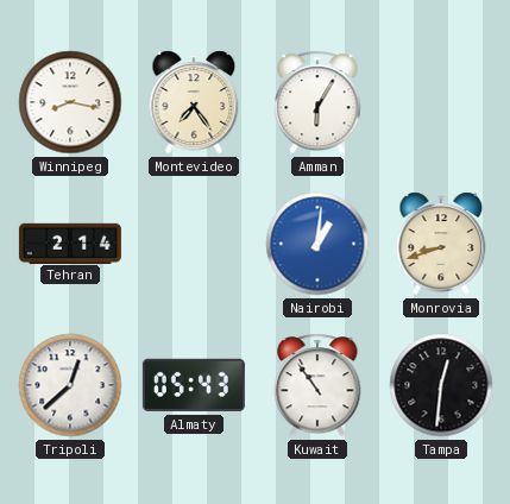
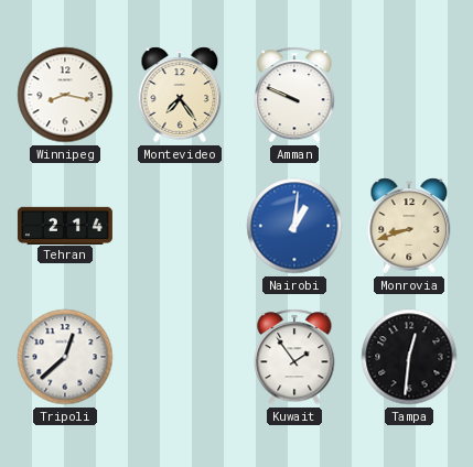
Amman: 6:05 -> 9:49
Almaty: 05:43 -> none
Kuwait: 10:54 -> 1:54
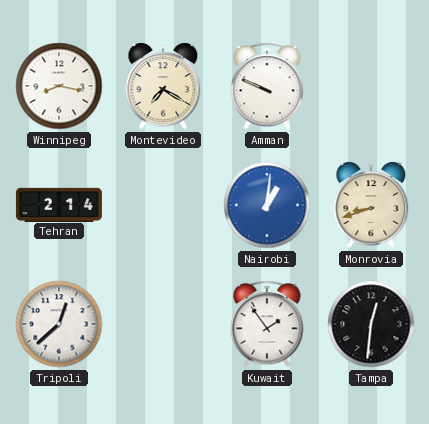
Montevideo: 7:24 -> 7:20
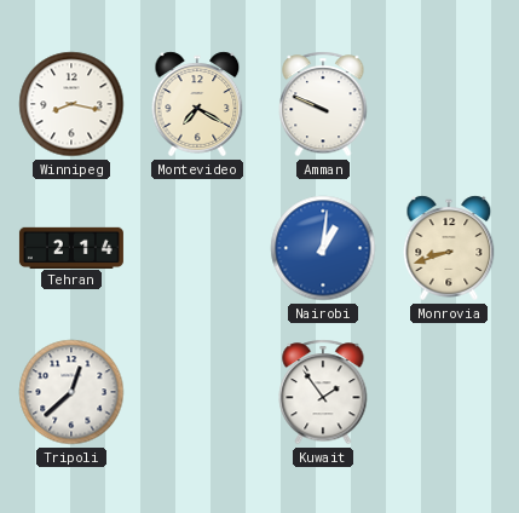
Tampa: 12:31 -> none
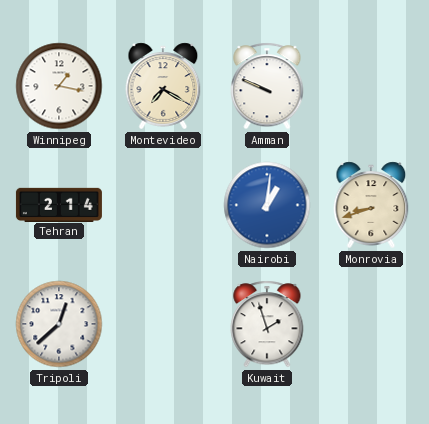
Winnipeg: 8:17 -> 1:17
Kuwait: 1:54 -> 1:57
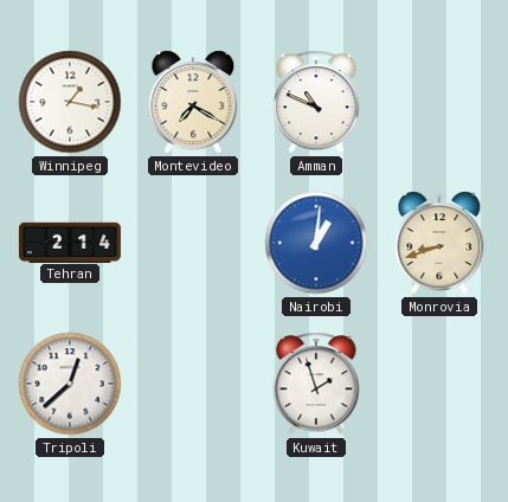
Amman: 9:49 -> 10:49
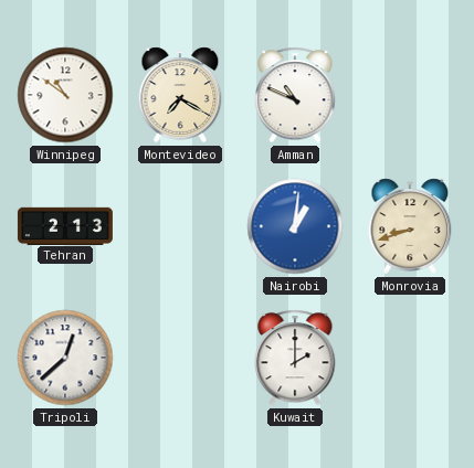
Winnipeg: 1:17 -> 10:51
Tehran: 2:14 -> 2:13
Kuwait: 1:57 -> 2:00
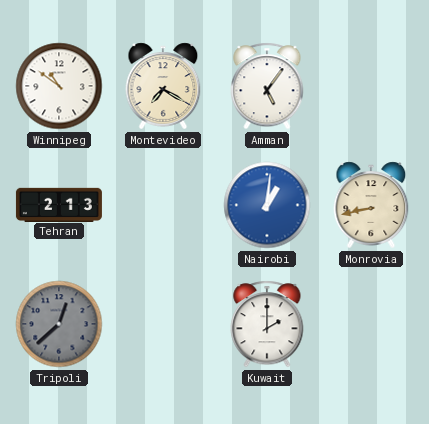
Amman: 10:49 -> 5:06
Monrovia: 8:42 -> 8:43
Tripoli dial: white -> grey
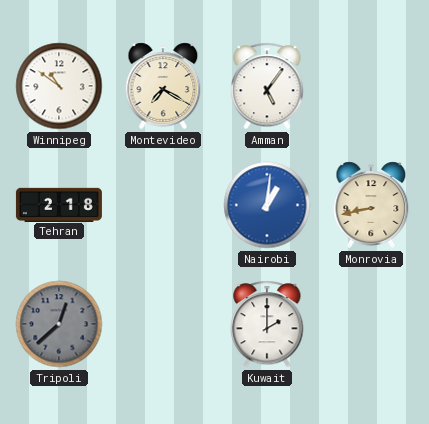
Tehran: 2:13 -> 2:18
